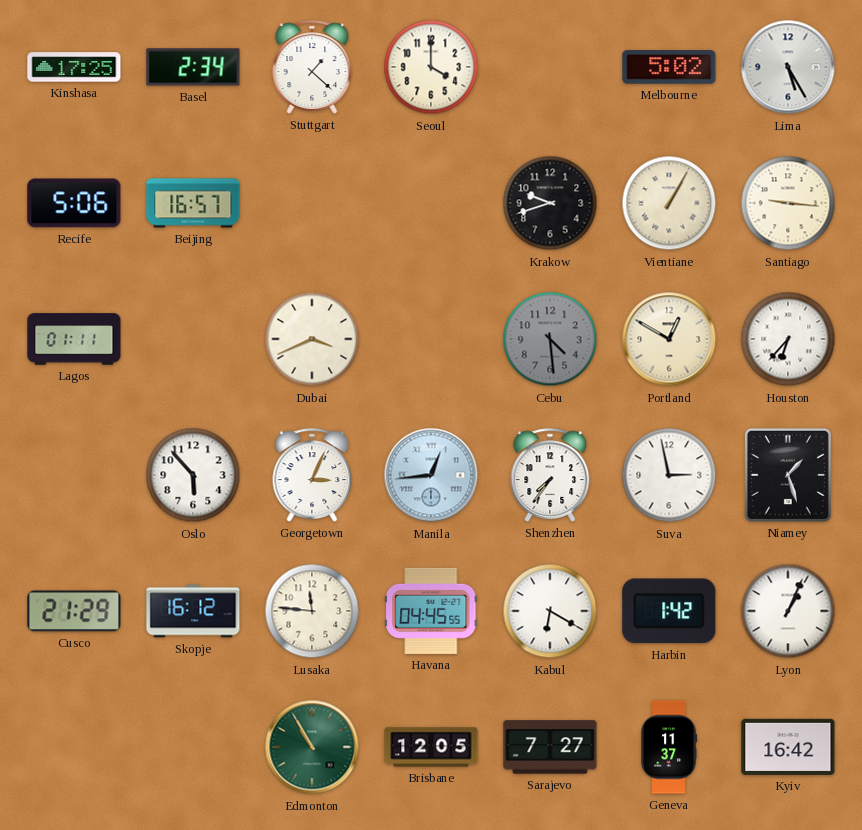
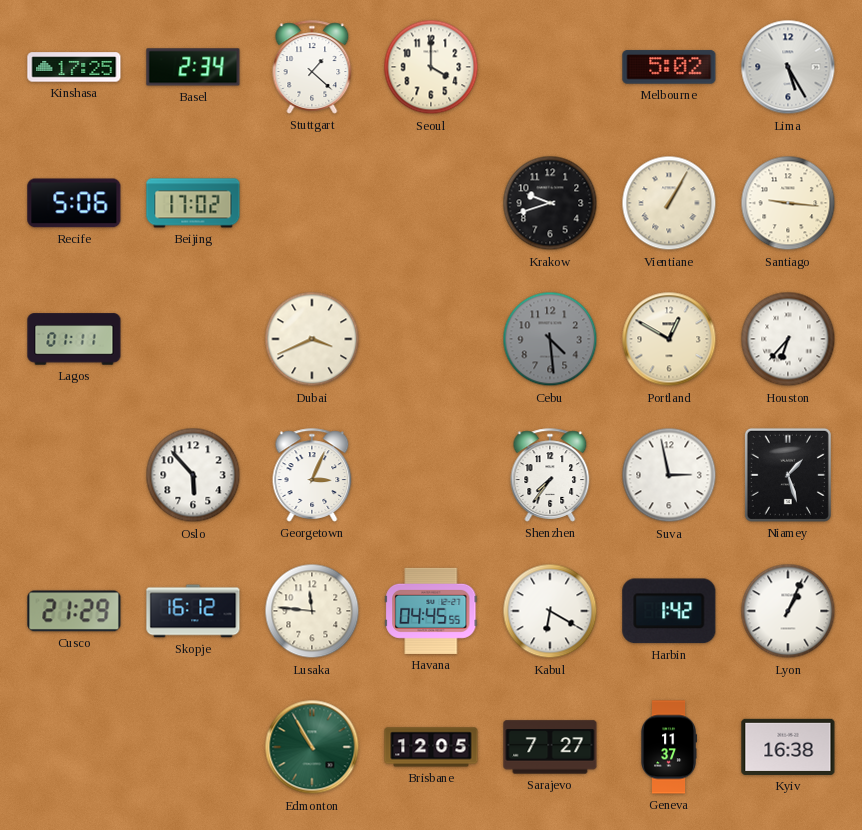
Beijing: 16:57 -> 17:02
Manila: 12:44 -> none
Kyiv: 16:42 -> 16:38
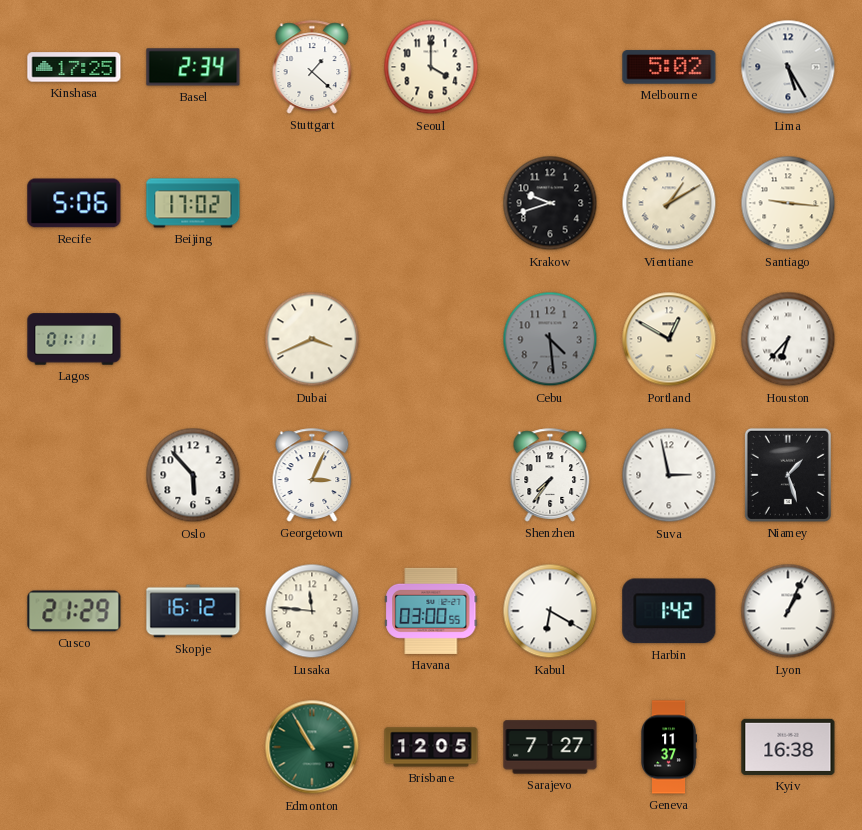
Vientiane: 1:05 -> 1:10
Havana: 04:45 -> 03:00
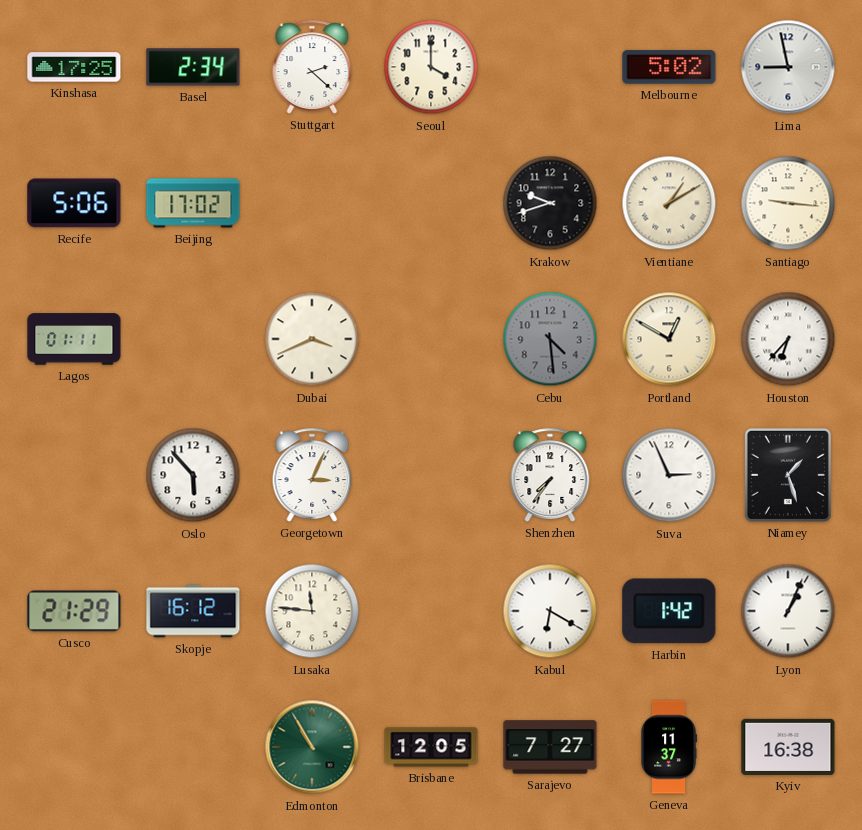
Stuttgart: 1:22 -> 2:22
Lima: 5:25 -> 8:58
Suva: 2:58 -> 2:56
Havana: 03:00 -> none
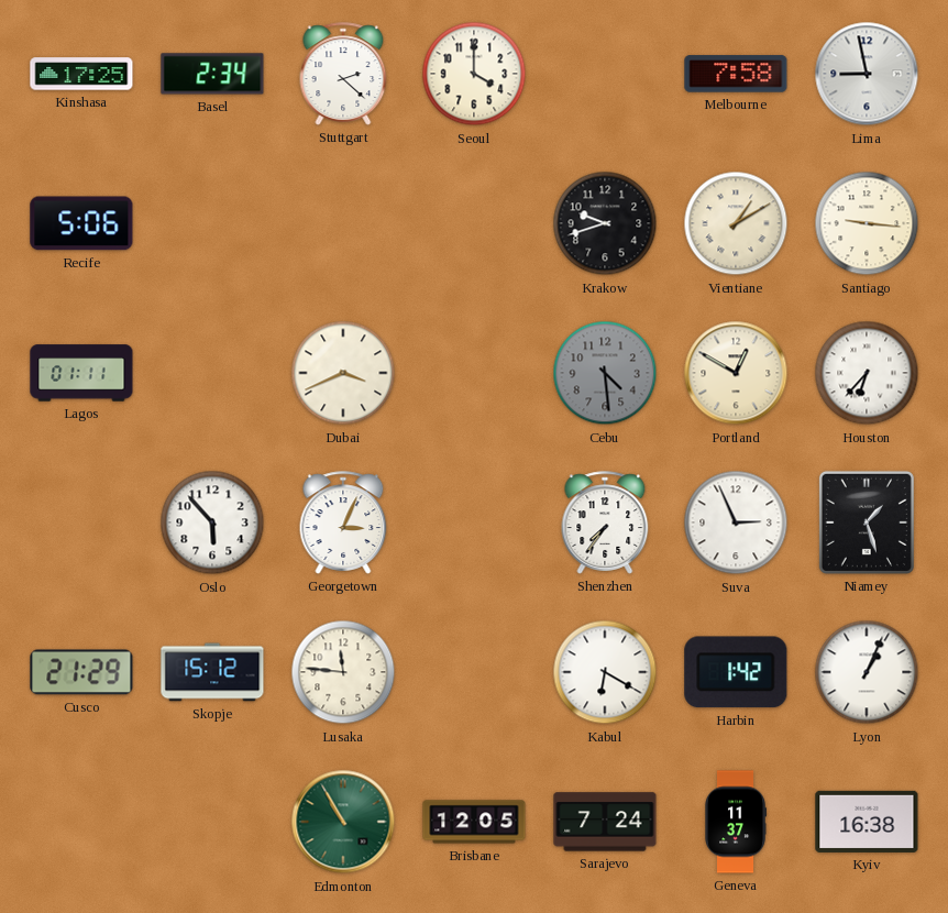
Melbourne: 5:02 -> 7:58
Beijing: 17:02 -> none
Skopje: 16:12 -> 15:12
Sarajevo: 7:27 -> 7:24
